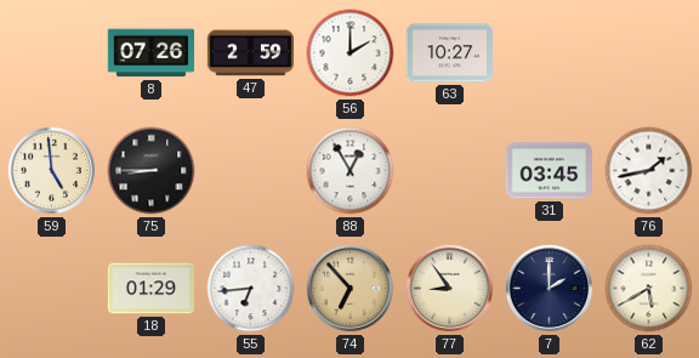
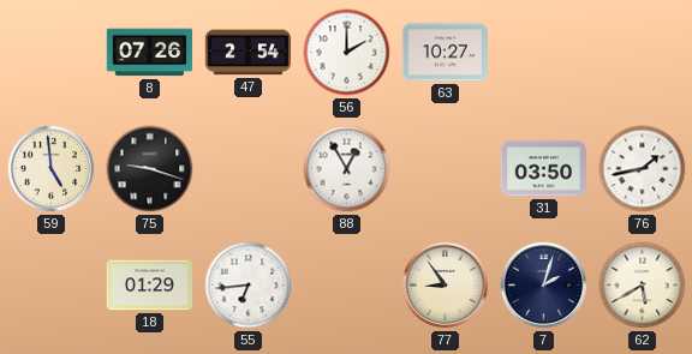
47: 2:59 -> 2:54
75: 8:45 -> 9:18
31: 03:45 -> 03:50
74: 6:53 -> none
7: 2:00 -> 2:03
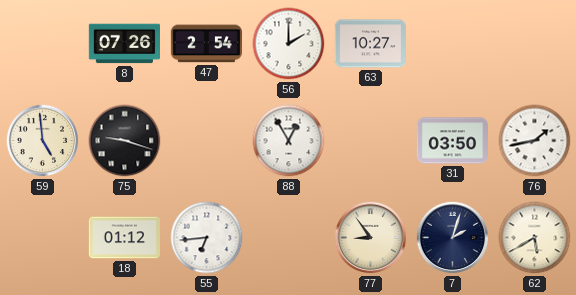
18: 01:29 -> 01:12
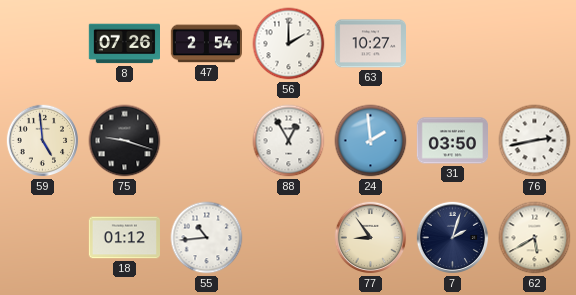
24: none -> 1:59
76: 1:43 -> 2:43
55: 6:44 -> 10:44
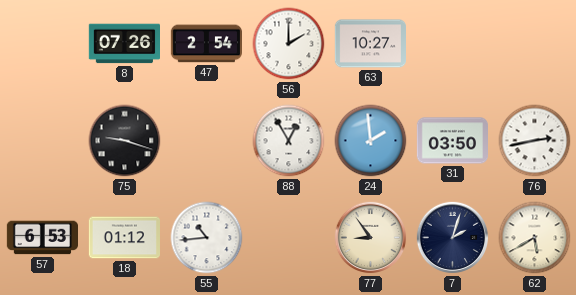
59: 4:59 -> none
57: none -> 6:53
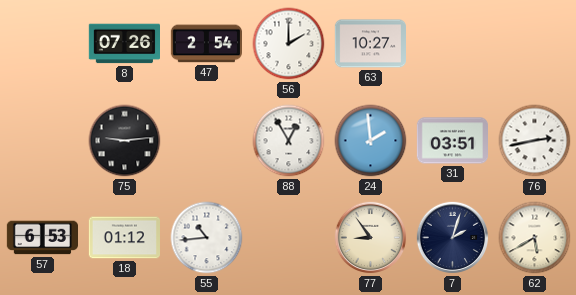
75: 9:18 -> 9:14
31: 03:50 -> 03:51
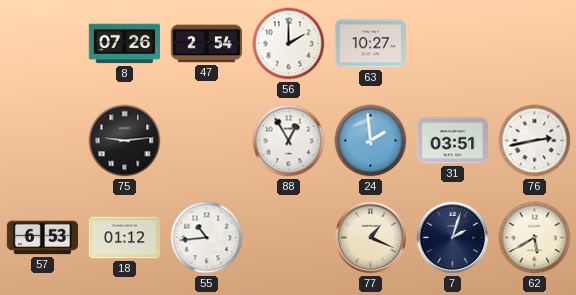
77: 8:54 -> 1:19
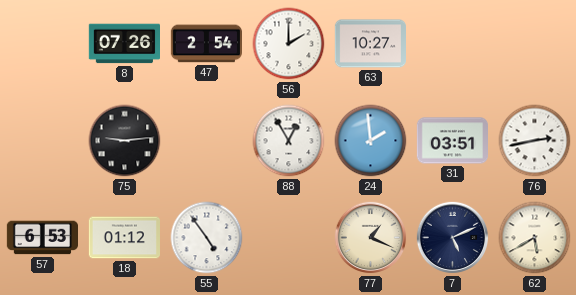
55: 10:44 -> 4:54
7: 2:03 -> 5:11
